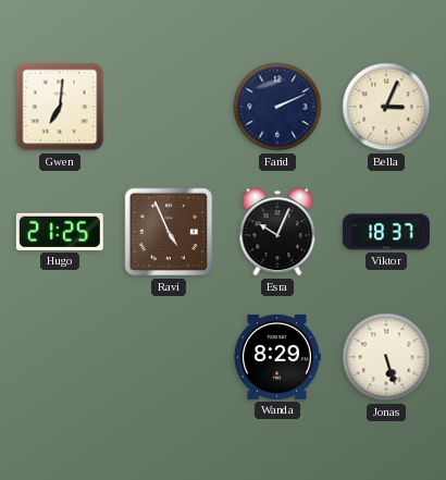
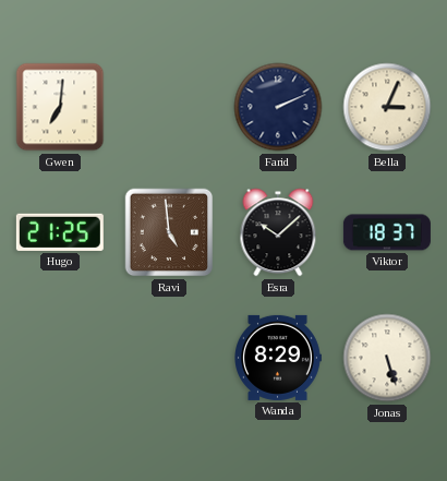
Ravi: 4:56 -> 4:59
Esra: 10:04 -> 10:08
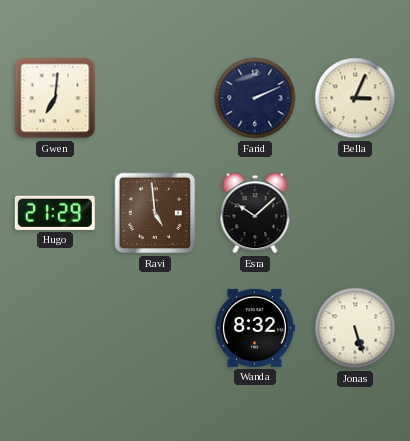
Hugo: 21:25 -> 21:29
Viktor: 18:37 -> none
Wanda: 8:29 -> 8:32
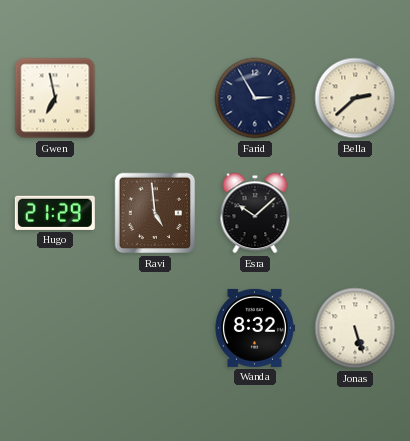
Gwen: 7:01 -> 6:58
Farid: 2:11 -> 2:55
Bella: 3:04 -> 2:38
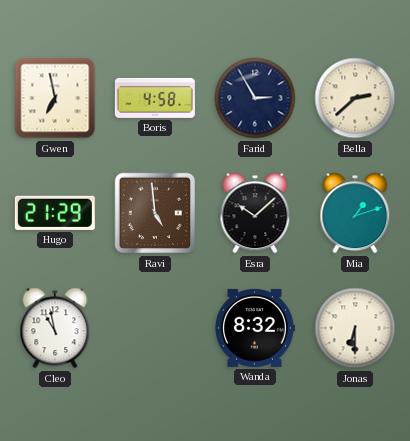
Boris: none -> 4:58
Mia: none -> 1:12
Cleo: none -> 10:58
Jonas: 5:27 -> 6:30
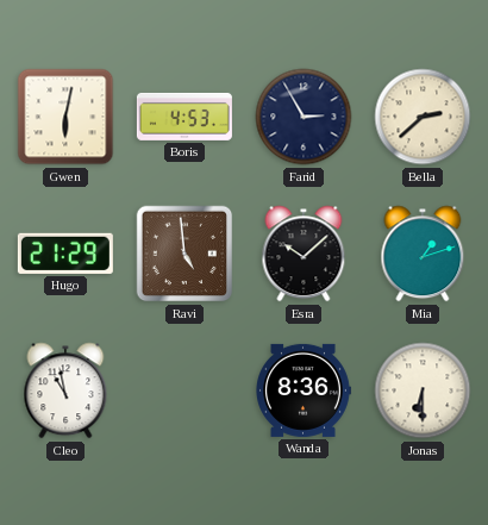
Gwen: 6:58 -> 6:02
Boris: 4:58 -> 4:53
Wanda: 8:32 -> 8:36
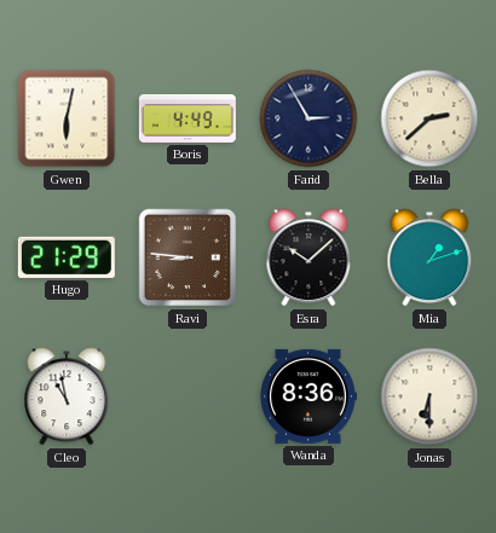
Boris: 4:53 -> 4:49
Ravi: 4:59 -> 8:46
